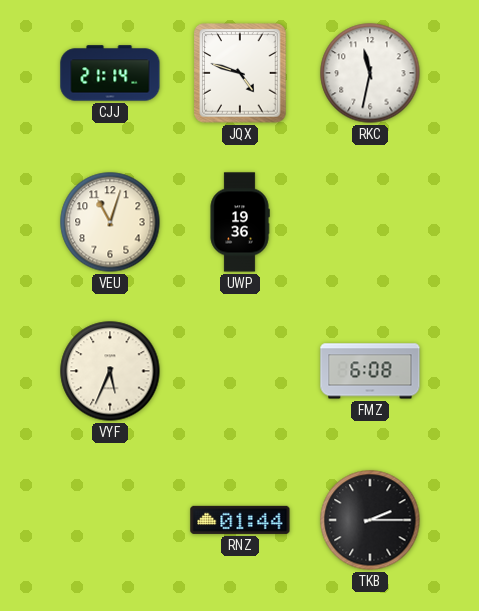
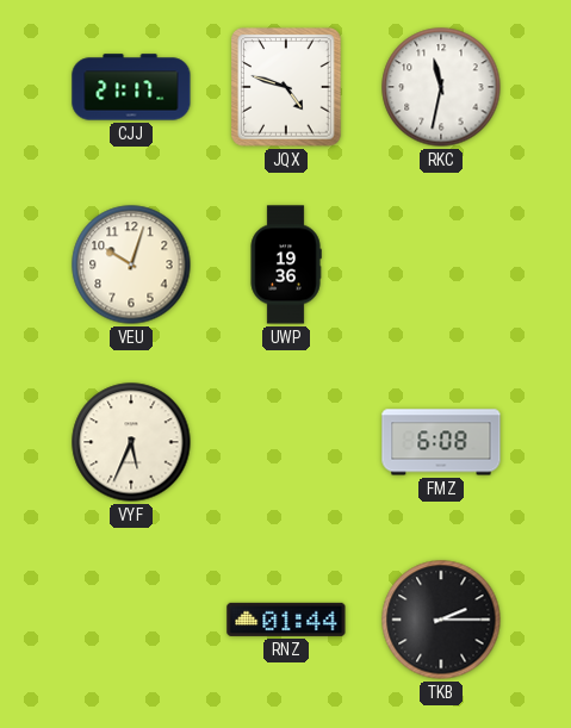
CJJ: 21:14 -> 21:17
VEU: 11:03 -> 10:03
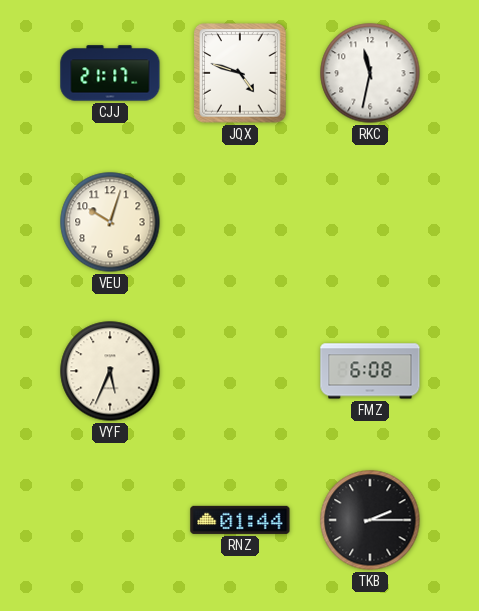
UWP: 19:36 -> none
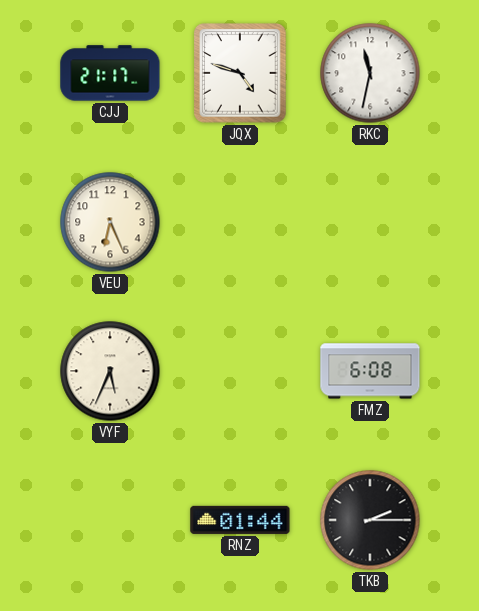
VEU: 10:03 -> 6:26
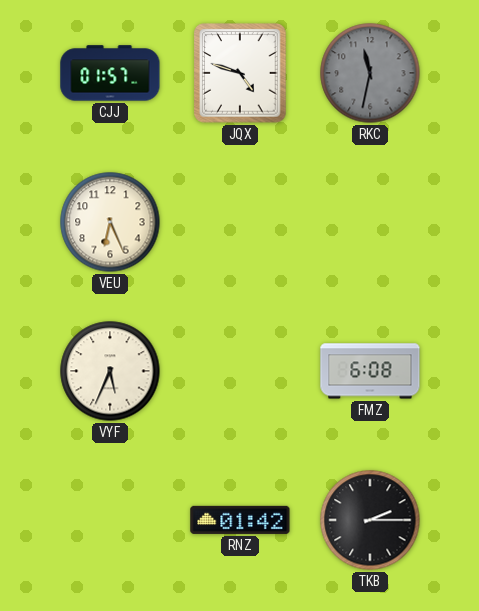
CJJ: 21:17 -> 01:57
RKC dial: white -> grey
RNZ: 01:44 -> 01:42
